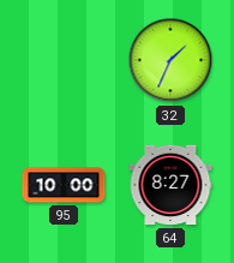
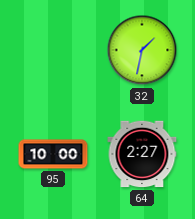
32: 1:34 -> 1:32
64: 8:27 -> 2:27
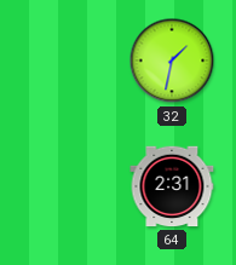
95: 10:00 -> none
64: 2:27 -> 2:31
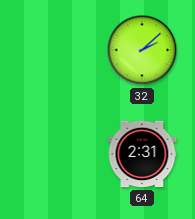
32: 1:32 -> 2:08
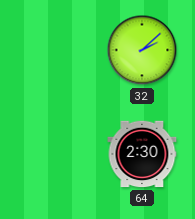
64: 2:31 -> 2:30
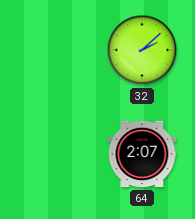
64: 2:30 -> 2:07
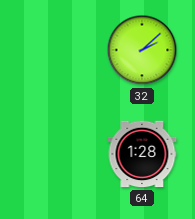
64: 2:07 -> 1:28
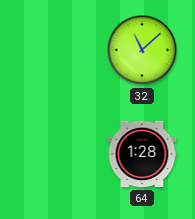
32: 2:08 -> 11:08
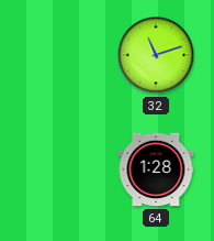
32: 11:08 -> 11:12
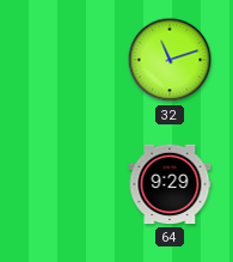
64: 1:28 -> 9:29
